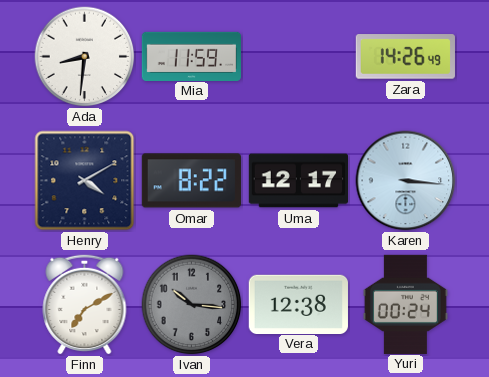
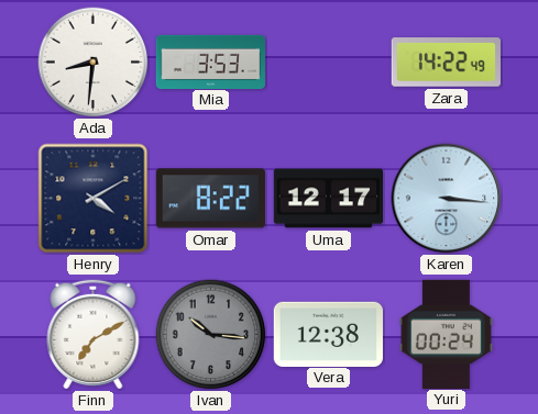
Mia: 11:59 -> 3:53
Zara: 14:26 -> 14:22
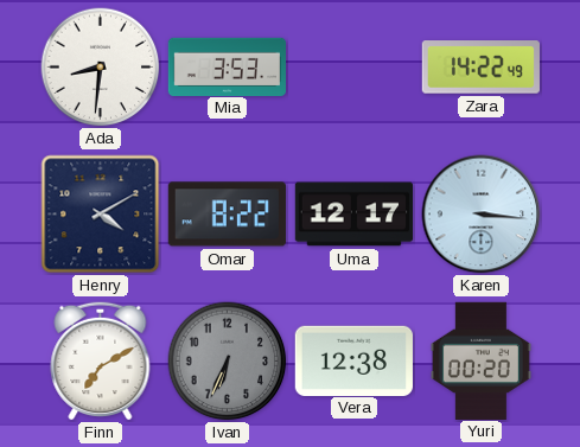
Ivan: 10:16 -> 6:34
Yuri: 00:24 -> 00:20
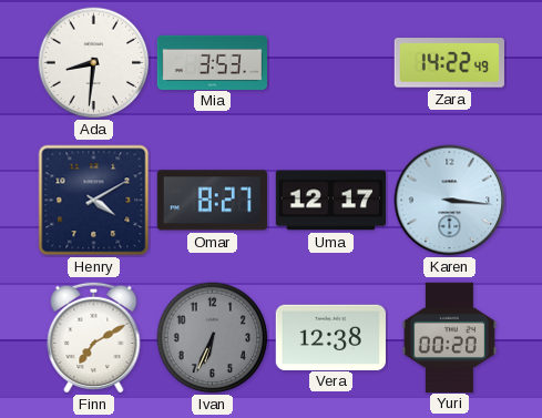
Omar: 8:22 -> 8:27
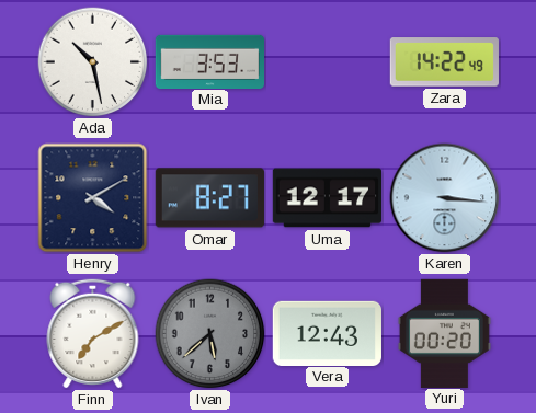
Ada: 8:31 -> 10:28
Ivan: 6:34 -> 5:38
Vera: 12:38 -> 12:43
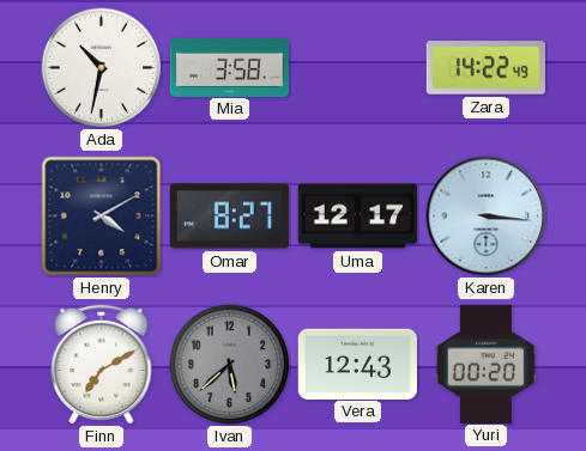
Ada: 10:28 -> 10:32
Mia: 3:53 -> 3:58
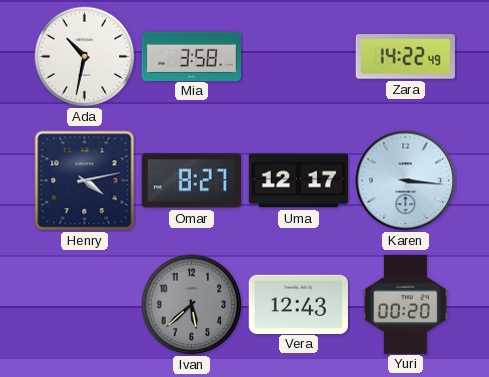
Henry: 4:10 -> 4:13
Finn: 7:10 -> none
